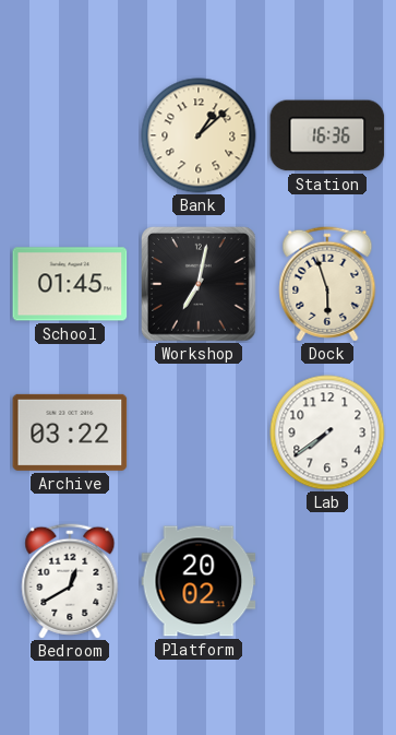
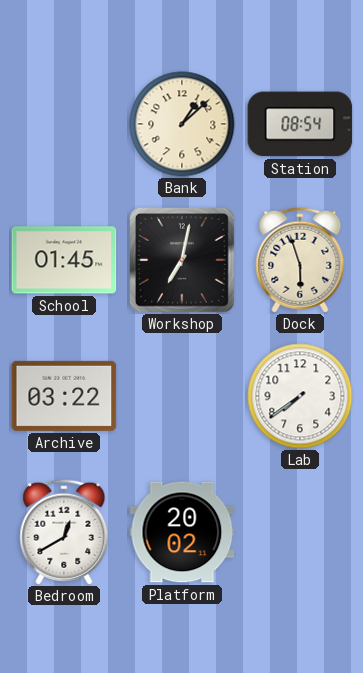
Station: 16:36 -> 08:54
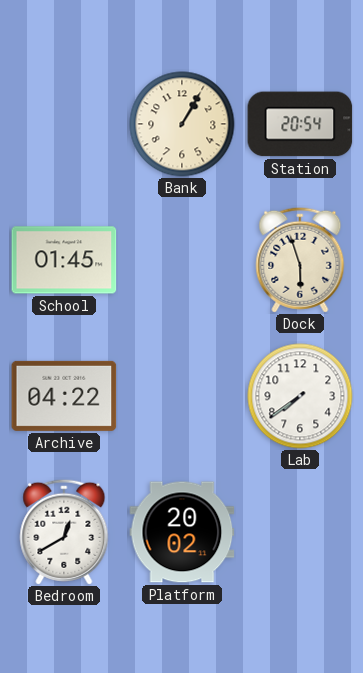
Bank: 1:08 -> 1:05
Station: 08:54 -> 20:54
Workshop: 7:02 -> none
Archive: 03:22 -> 04:22
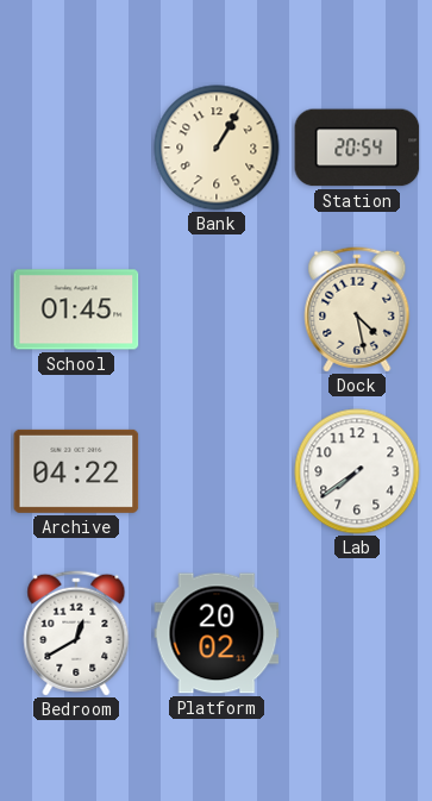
Dock: 5:57 -> 4:28
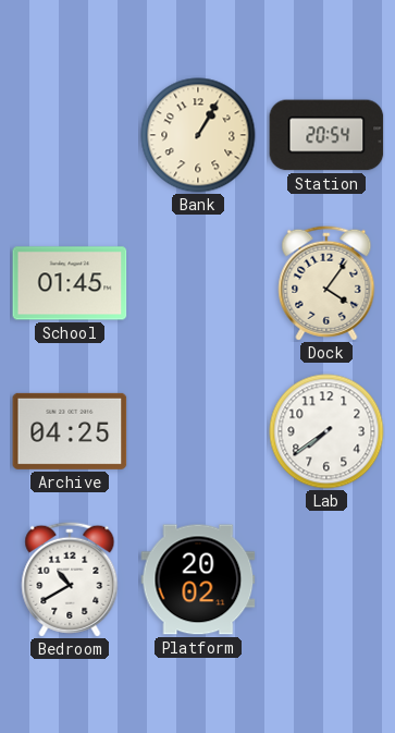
Dock: 4:28 -> 4:06
Archive: 04:22 -> 04:25
Bedroom: 12:40 -> 10:40
